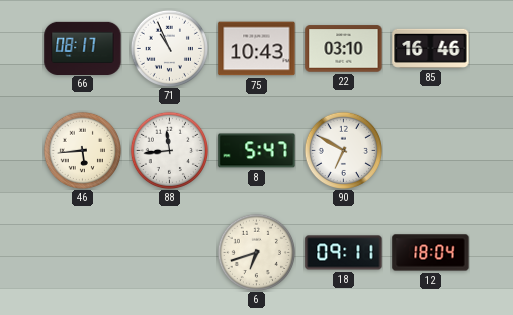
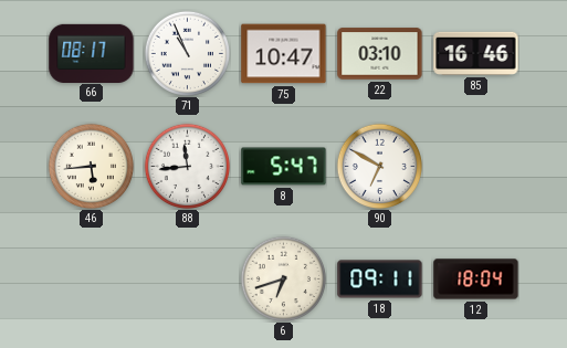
75: 10:43 -> 10:47
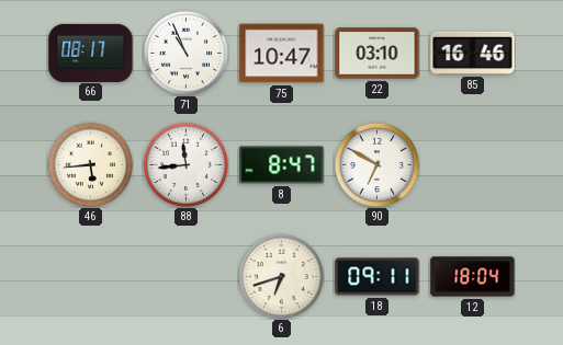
8: 5:47 -> 8:47
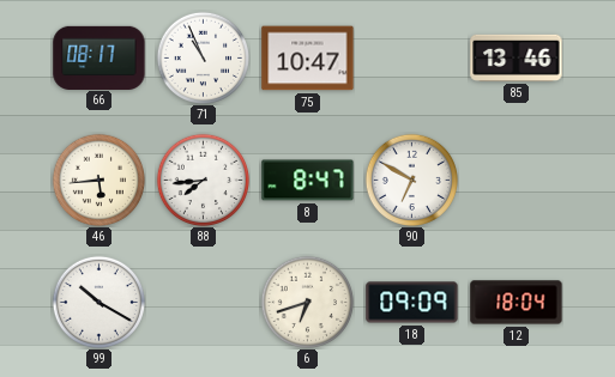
22: 03:10 -> none
85: 16:46 -> 13:46
88: 11:44 -> 7:44
99: none -> 10:20
18: 09:11 -> 09:09
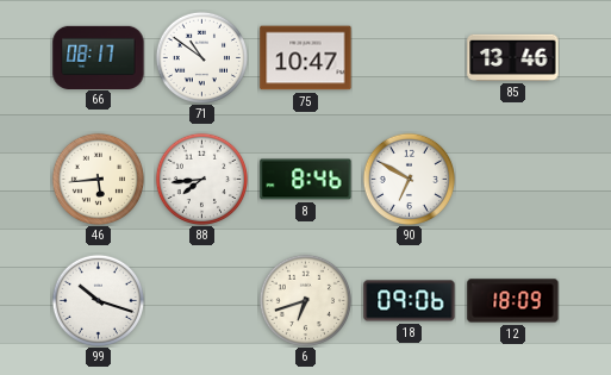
71: 10:56 -> 10:51
8: 8:47 -> 8:46
99: 10:20 -> 10:18
18: 09:09 -> 09:06
12: 18:04 -> 18:09
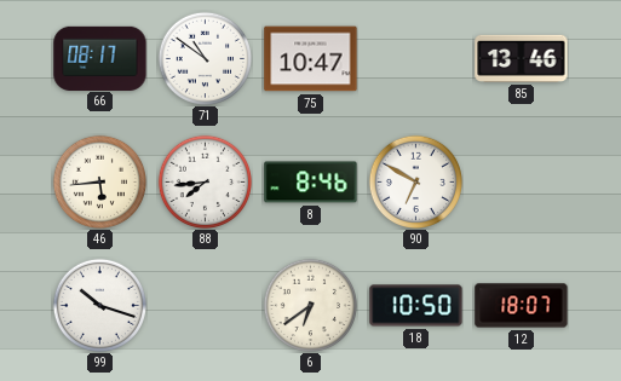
6: 6:42 -> 6:39
18: 09:06 -> 10:50
12: 18:09 -> 18:07
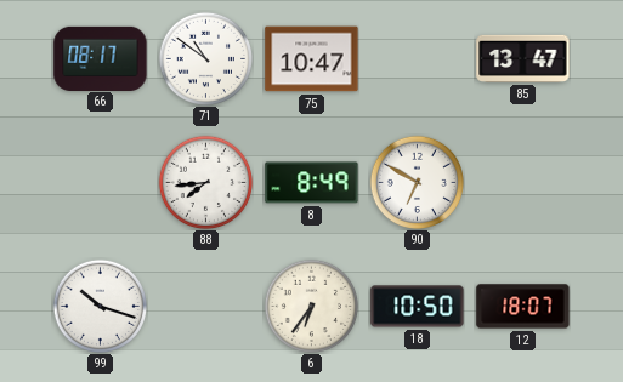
85: 13:46 -> 13:47
46: 5:44 -> none
8: 8:46 -> 8:49
6: 6:39 -> 6:36
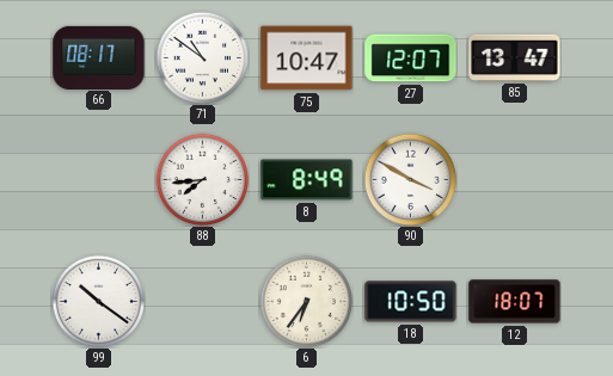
27: none -> 12:07
90: 6:50 -> 3:50
99: 10:18 -> 10:21
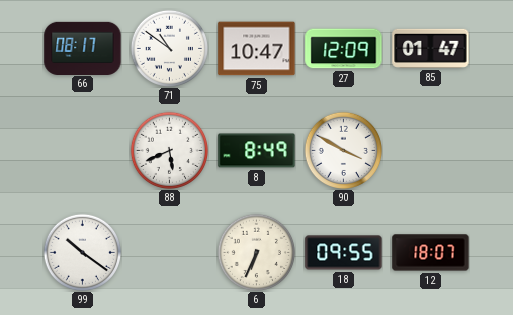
27: 12:07 -> 12:09
85: 13:47 -> 01:47
88: 7:44 -> 5:41
6: 6:36 -> 6:34
18: 10:50 -> 09:55
